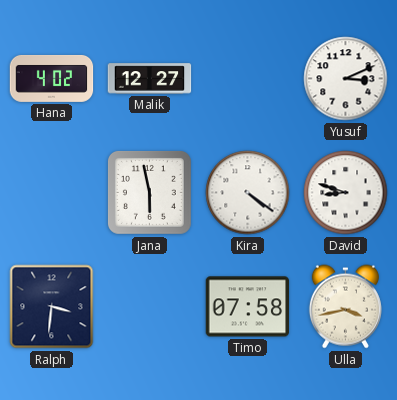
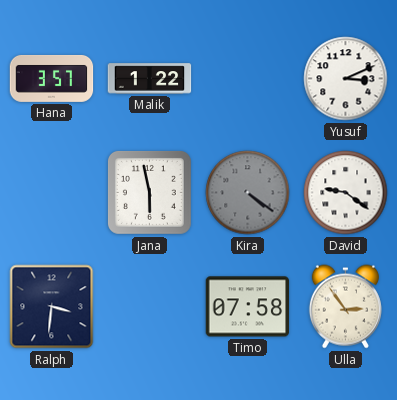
Hana: 4:02 -> 3:57
Malik: 12:27 -> 1:22
Kira dial: white -> grey
David: 8:48 -> 9:21
Ulla: 3:43 -> 2:54
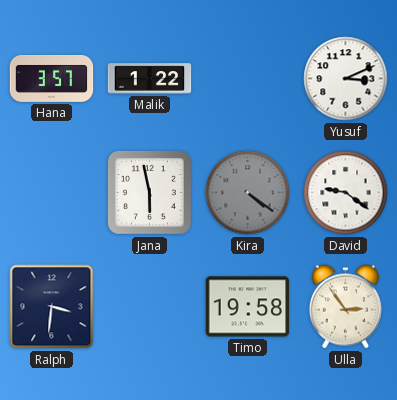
Timo: 07:58 -> 19:58
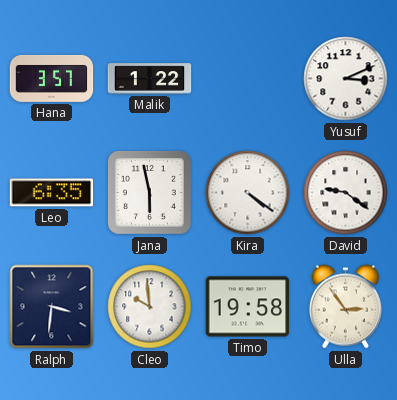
Leo: none -> 6:35
Kira dial: grey -> white
Cleo: none -> 9:59
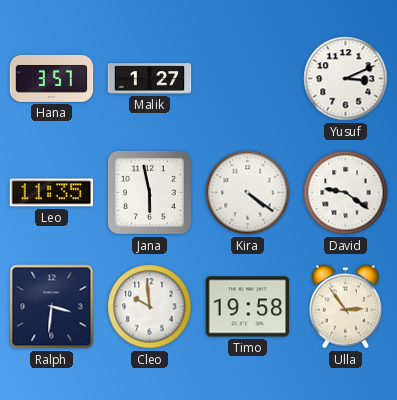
Malik: 1:22 -> 1:27
Leo: 6:35 -> 11:35
